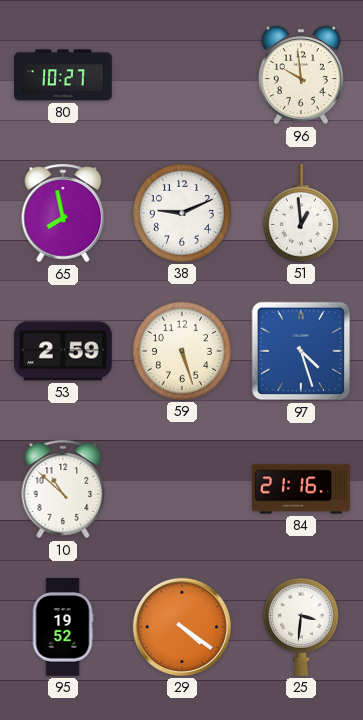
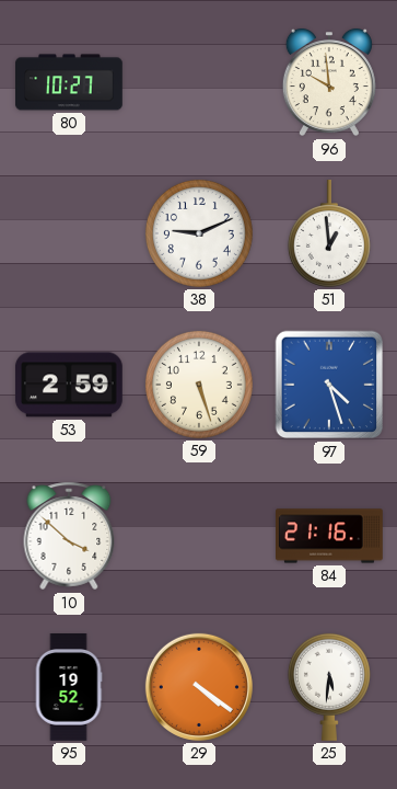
65: 7:58 -> none
10: 10:52 -> 3:52
25: 3:31 -> 5:31
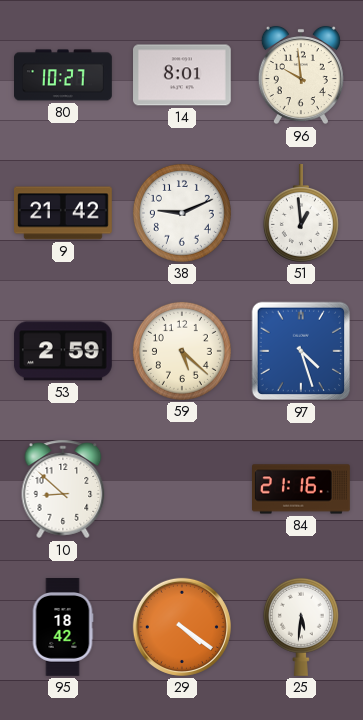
14: none -> 8:01
9: none -> 21:42
59: 5:27 -> 5:22
10: 3:52 -> 8:52
95: 19:52 -> 18:42
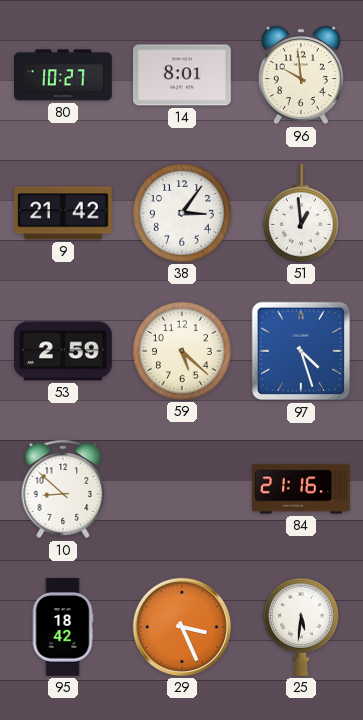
38: 9:11 -> 3:06
29: 4:21 -> 3:26
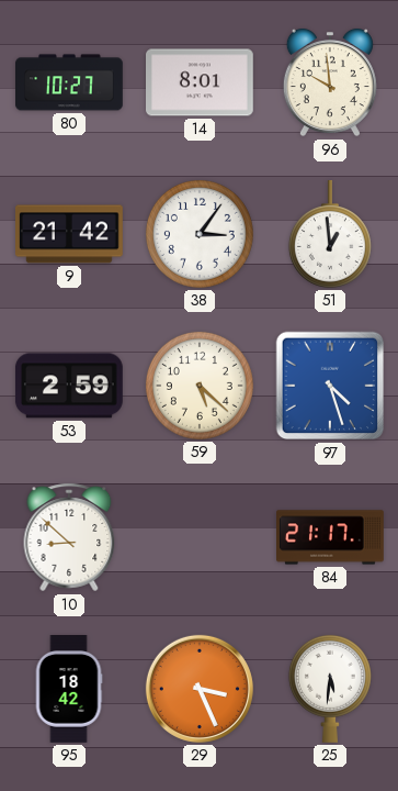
84: 21:16 -> 21:17
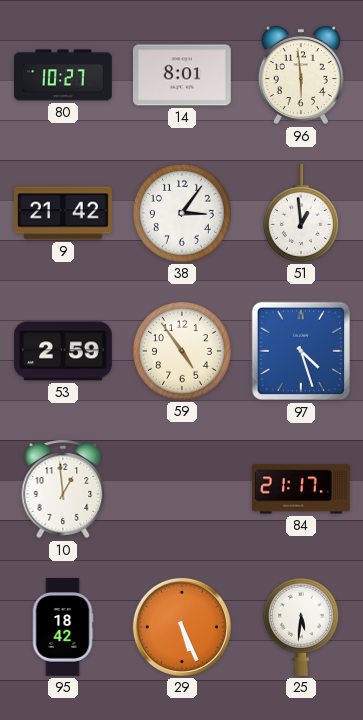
96: 9:59 -> 5:59
59: 5:22 -> 4:54
10: 8:52 -> 12:59
29: 3:26 -> 5:26
